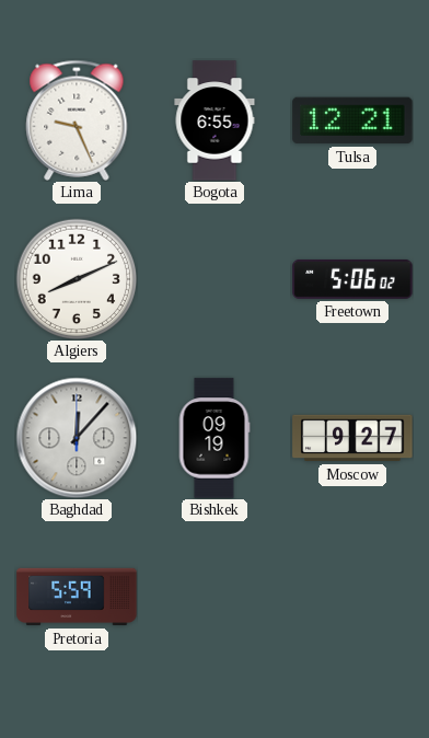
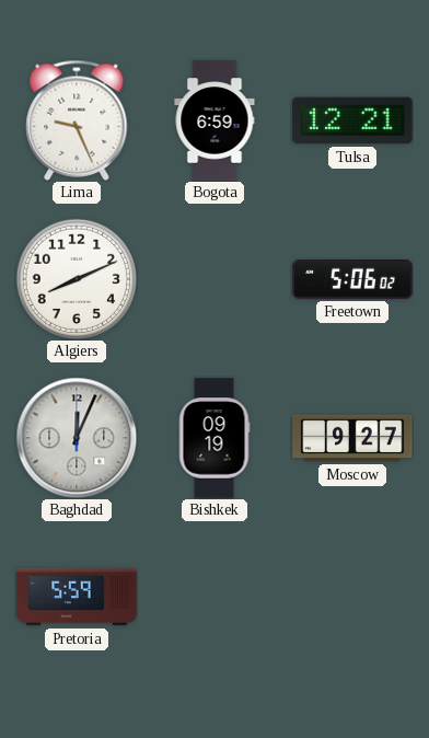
Bogota: 6:55 -> 6:59
Baghdad: 12:07 -> 12:04
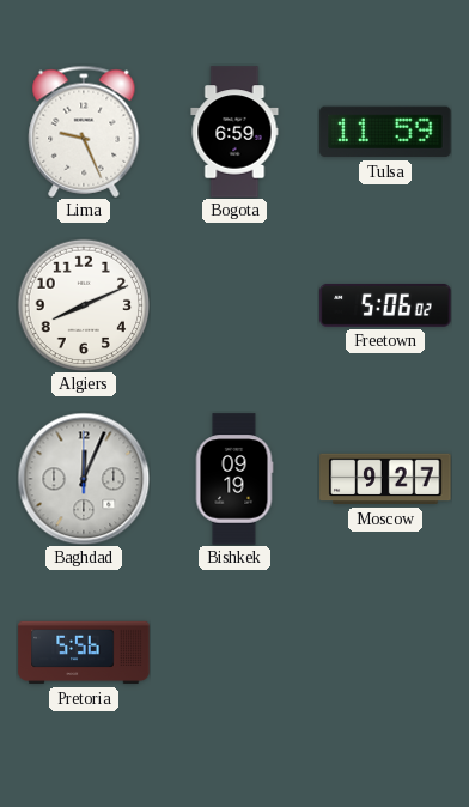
Tulsa: 12:21 -> 11:59
Pretoria: 5:59 -> 5:56
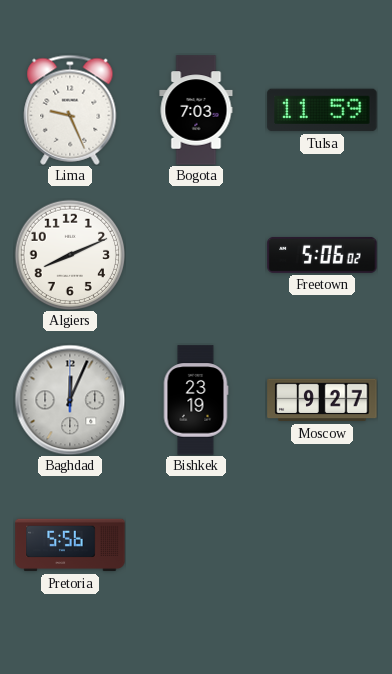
Bogota: 6:59 -> 7:03
Bishkek: 09:19 -> 23:19
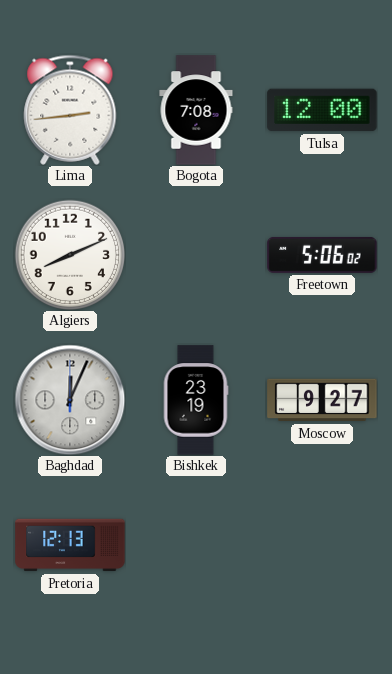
Lima: 9:26 -> 2:44
Bogota: 7:03 -> 7:08
Tulsa: 11:59 -> 12:00
Pretoria: 5:56 -> 12:13
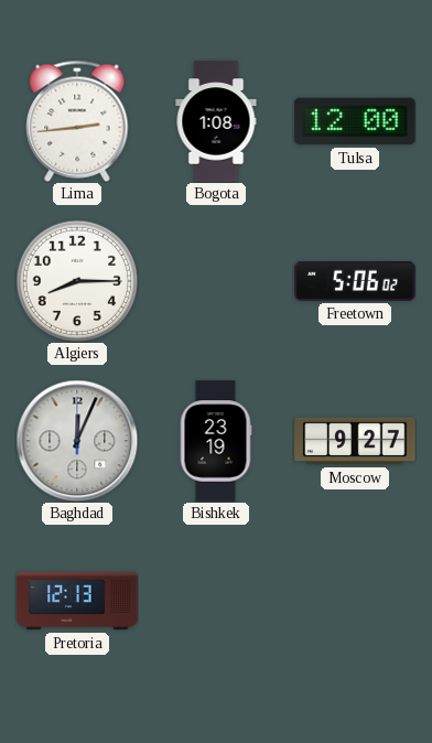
Bogota: 7:08 -> 1:08
Algiers: 8:11 -> 8:15
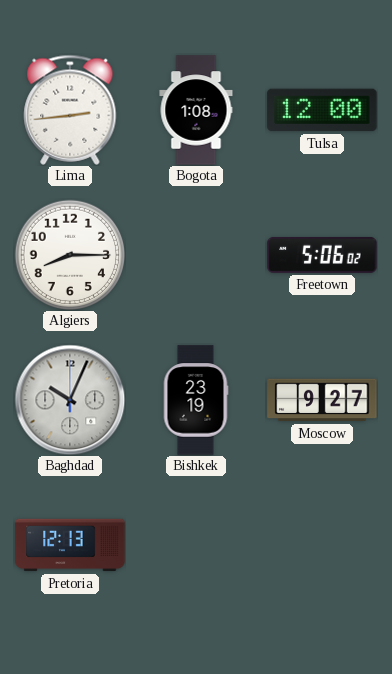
Baghdad: 12:04 -> 10:04
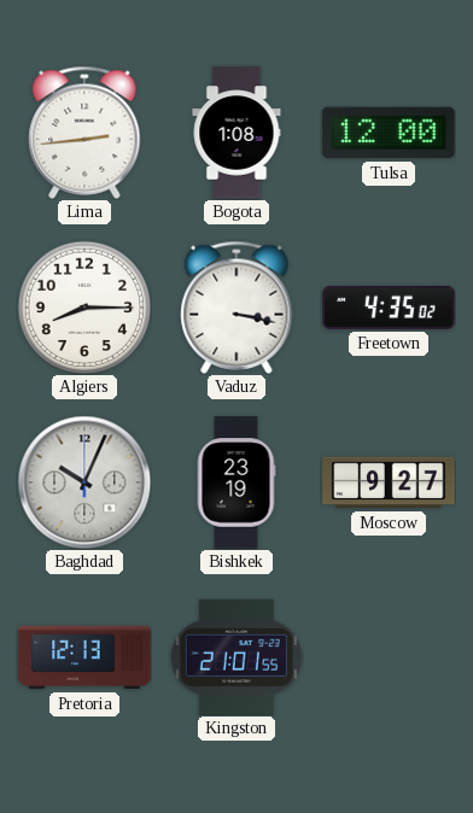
Vaduz: none -> 3:17
Freetown: 5:06 -> 4:35
Kingston: none -> 21:01
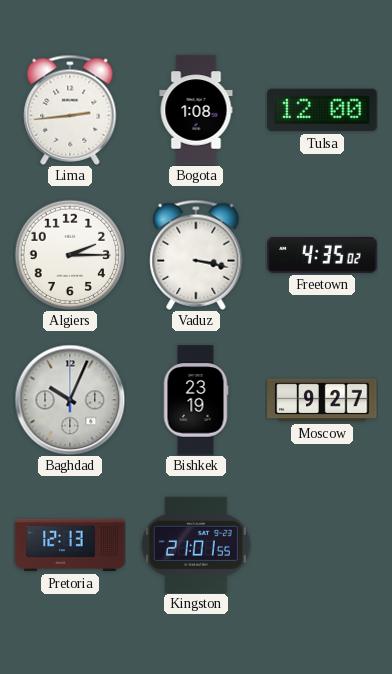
Algiers: 8:15 -> 2:15
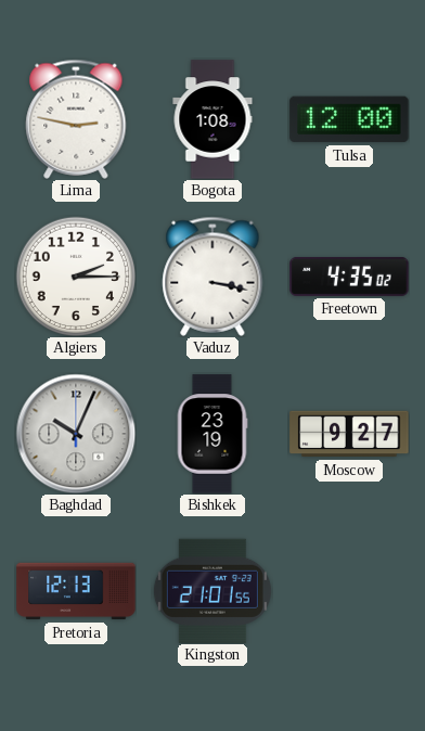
Lima: 2:44 -> 2:47
